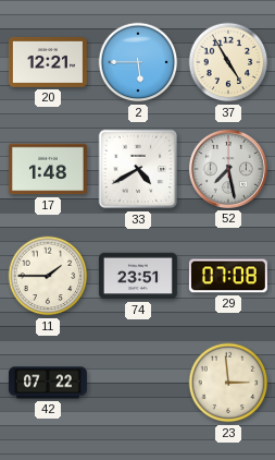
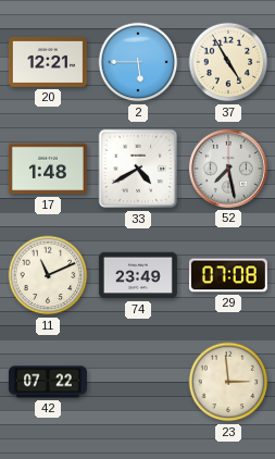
11: 1:45 -> 11:11
74: 23:51 -> 23:49
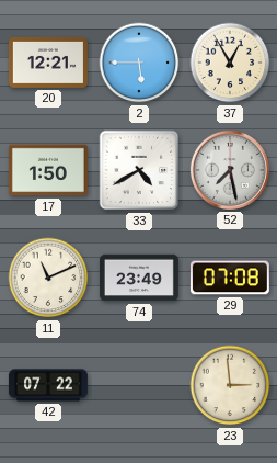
37: 4:55 -> 12:55
17: 1:48 -> 1:50
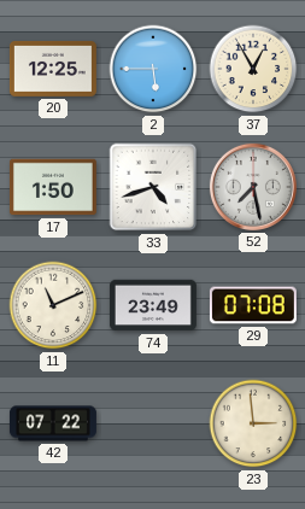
20: 12:21 -> 12:25
33: 4:40 -> 4:42
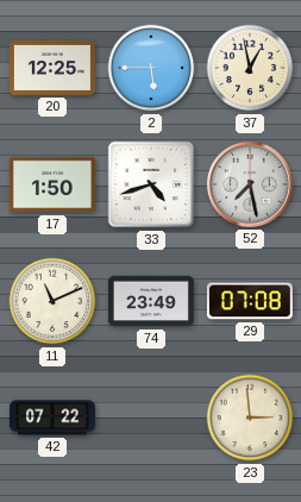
37: 12:55 -> 12:58
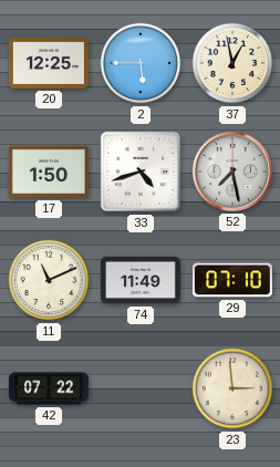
74: 23:49 -> 11:49
29: 07:08 -> 07:10
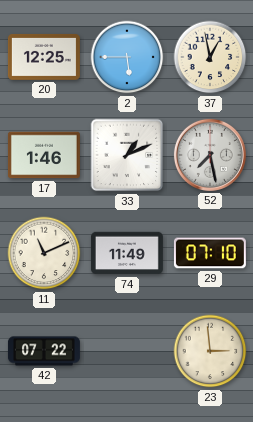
17: 1:50 -> 1:46
33: 4:42 -> 1:11
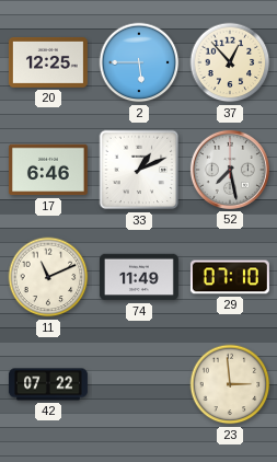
37: 12:58 -> 12:53
17: 1:46 -> 6:46
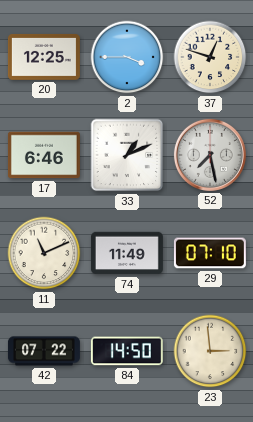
2: 5:45 -> 3:45
37: 12:53 -> 12:48
84: none -> 14:50
